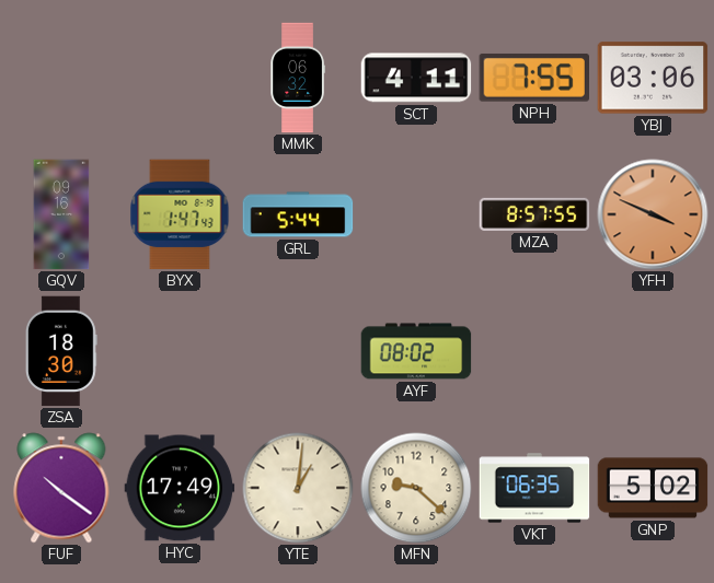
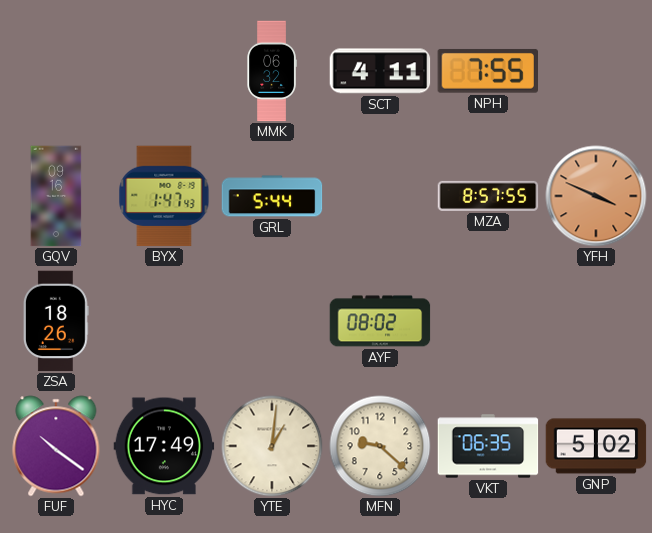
YBJ: 03:06 -> none
ZSA: 18:30 -> 18:26
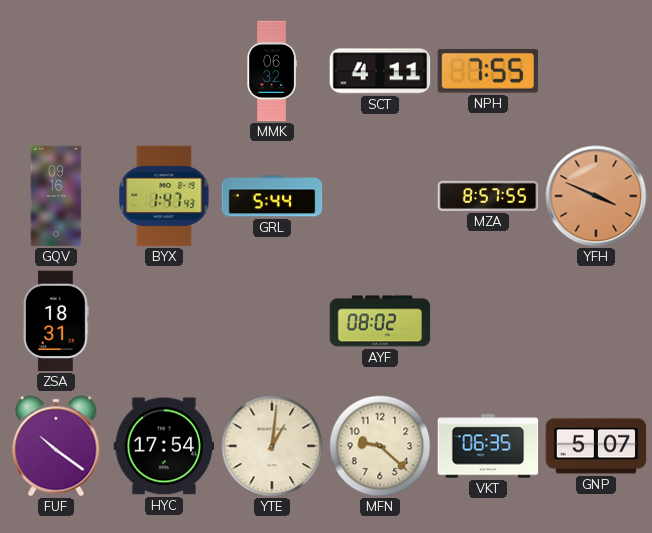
ZSA: 18:26 -> 18:31
HYC: 17:49 -> 17:54
GNP: 5:02 -> 5:07
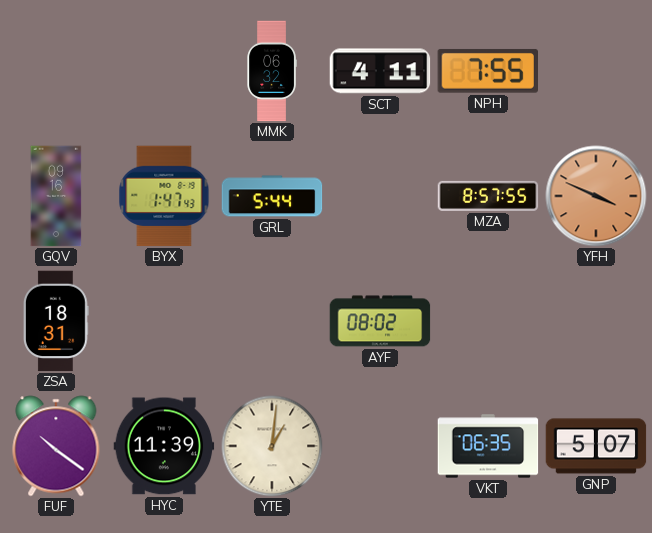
HYC: 17:54 -> 11:39
MFN: 9:22 -> none
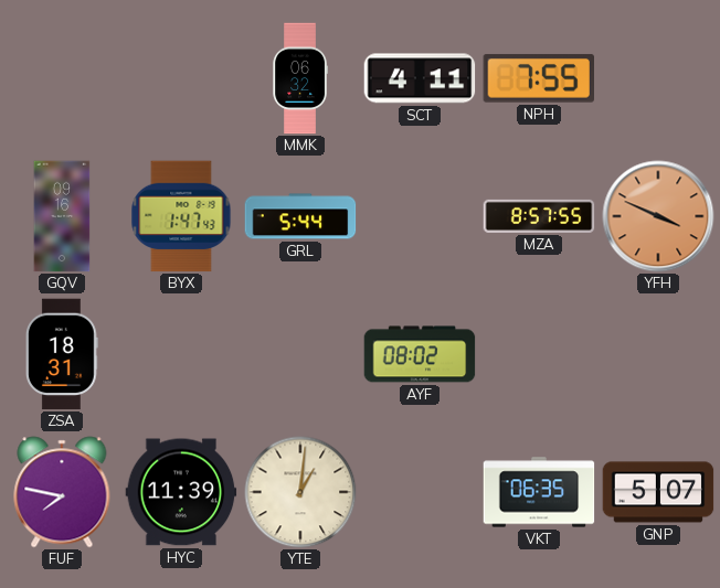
FUF: 10:21 -> 7:47
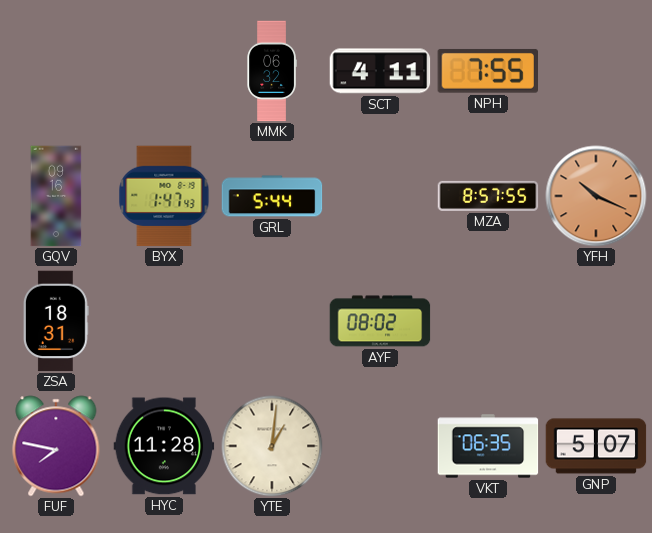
YFH: 3:49 -> 10:19
HYC: 11:39 -> 11:28
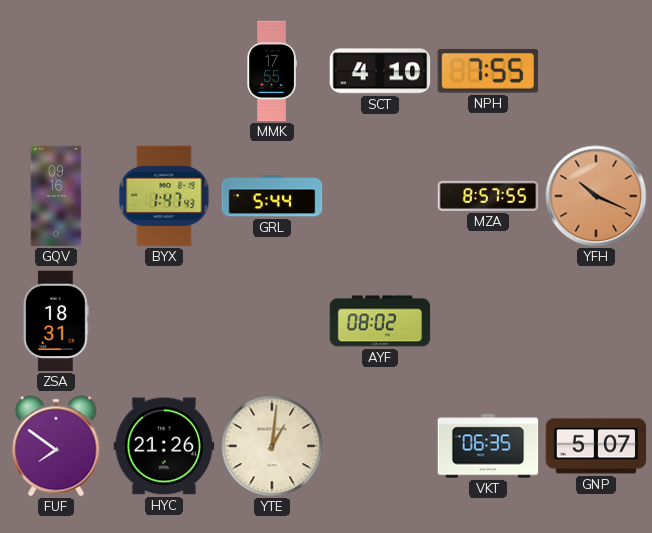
MMK: 06:32 -> 17:55
SCT: 4:11 -> 4:10
FUF: 7:47 -> 7:51
HYC: 11:28 -> 21:26
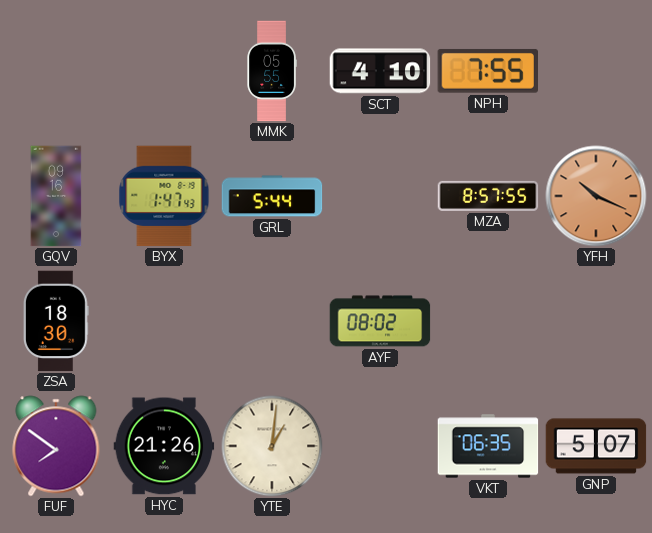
MMK: 17:55 -> 05:55
ZSA: 18:31 -> 18:30
